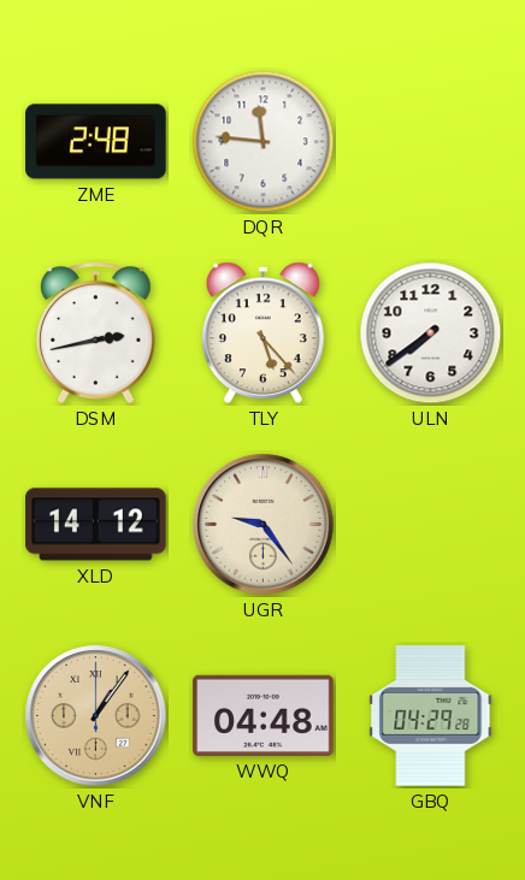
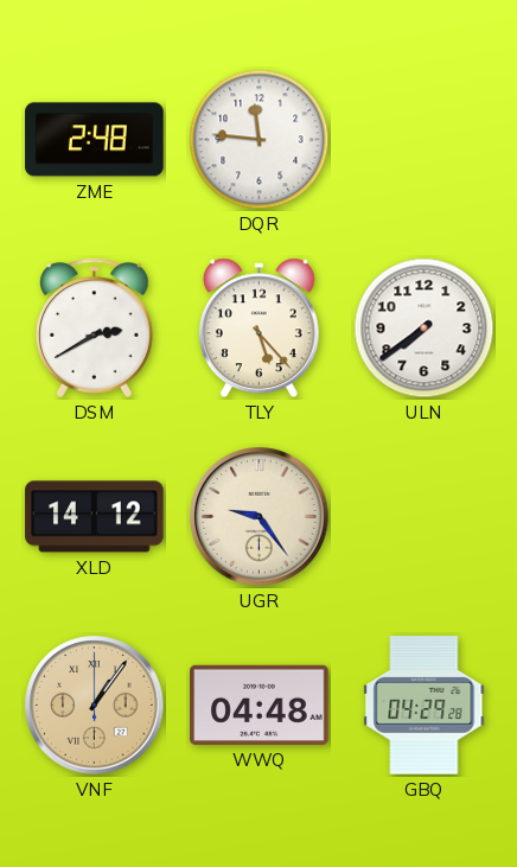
DSM: 2:43 -> 2:40
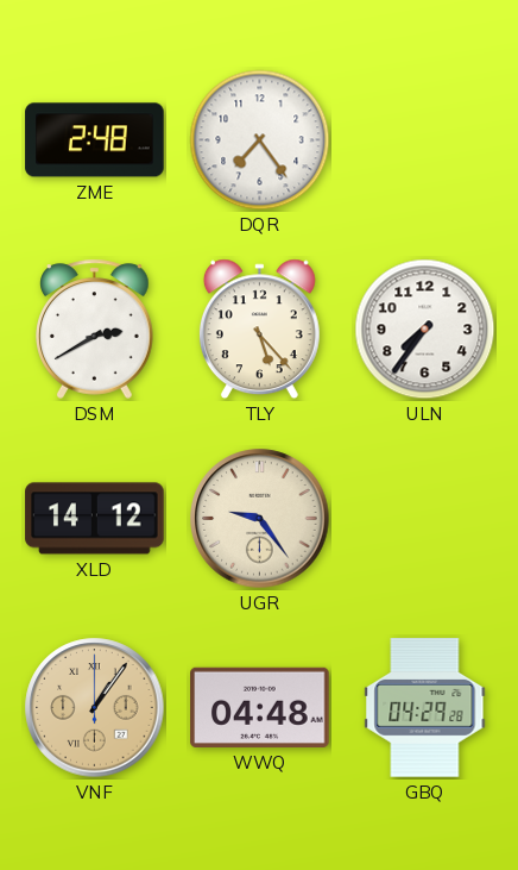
DQR: 11:46 -> 7:24
ULN: 7:39 -> 7:36
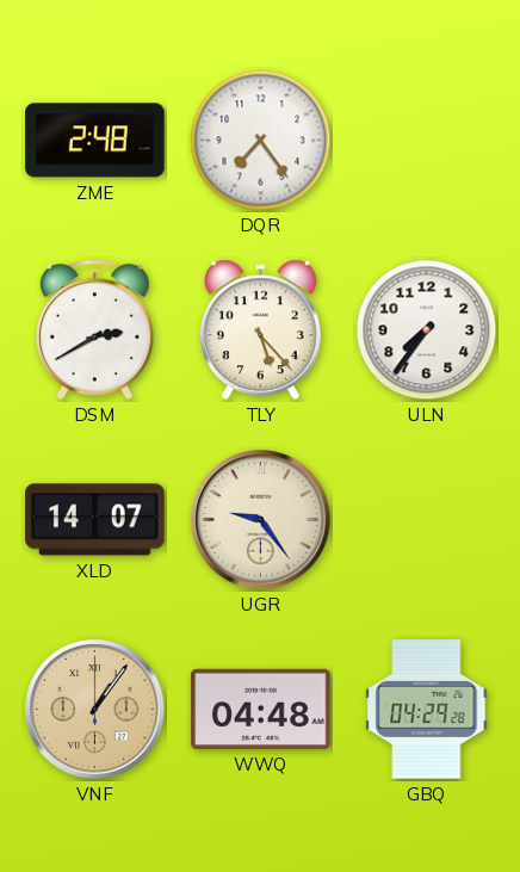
XLD: 14:12 -> 14:07
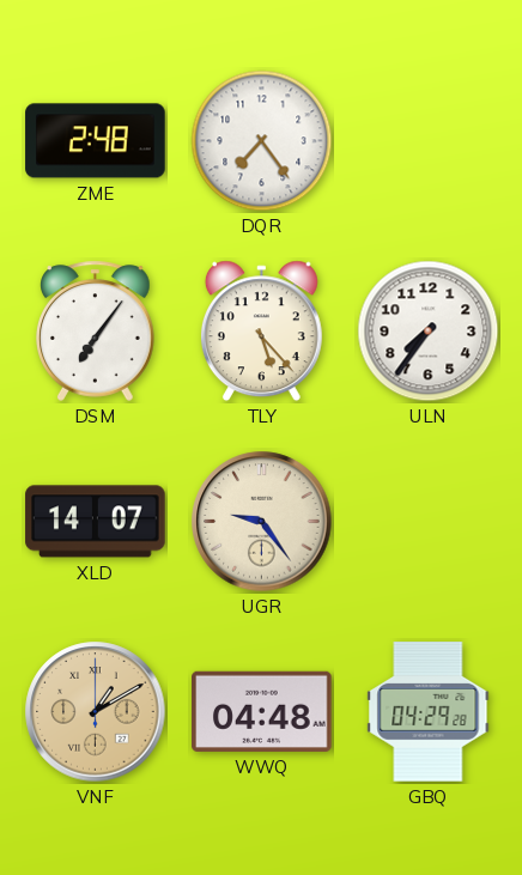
DSM: 2:40 -> 7:06
VNF: 1:06 -> 1:10
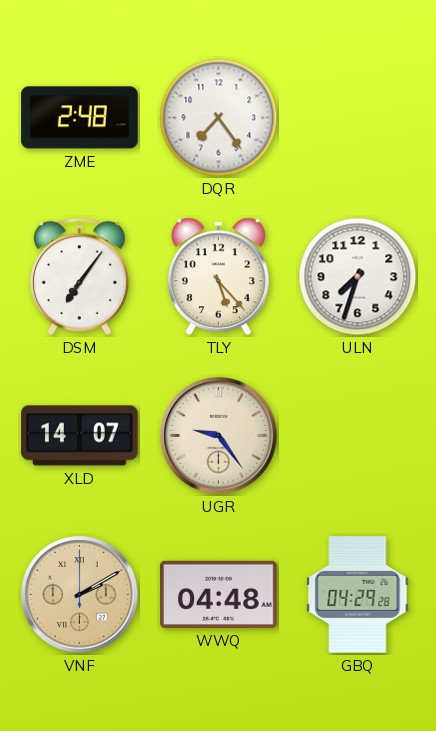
ULN: 7:36 -> 7:33
VNF: 1:10 -> 2:10
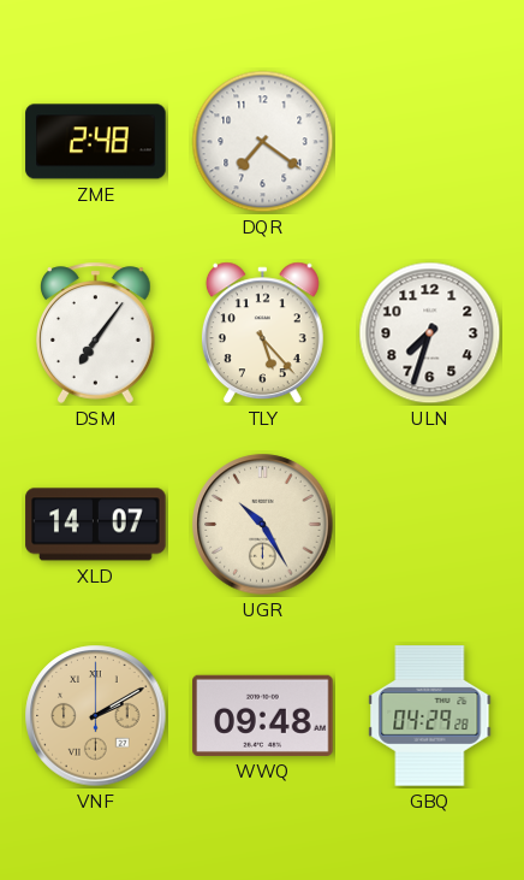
DQR: 7:24 -> 7:21
UGR: 9:24 -> 10:25
WWQ: 04:48 -> 09:48
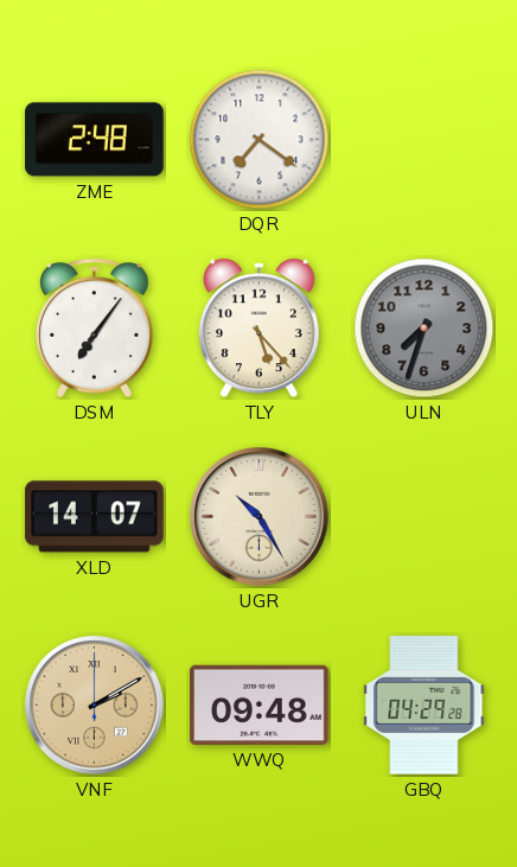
ULN dial: white -> grey
